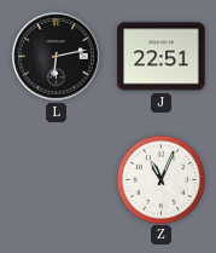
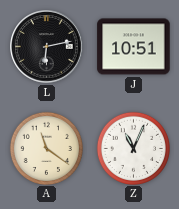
J: 22:51 -> 10:51
A: none -> 11:21
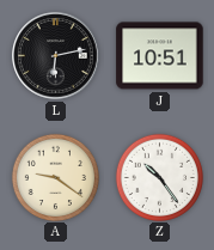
A: 11:21 -> 9:21
Z: 11:04 -> 10:24
